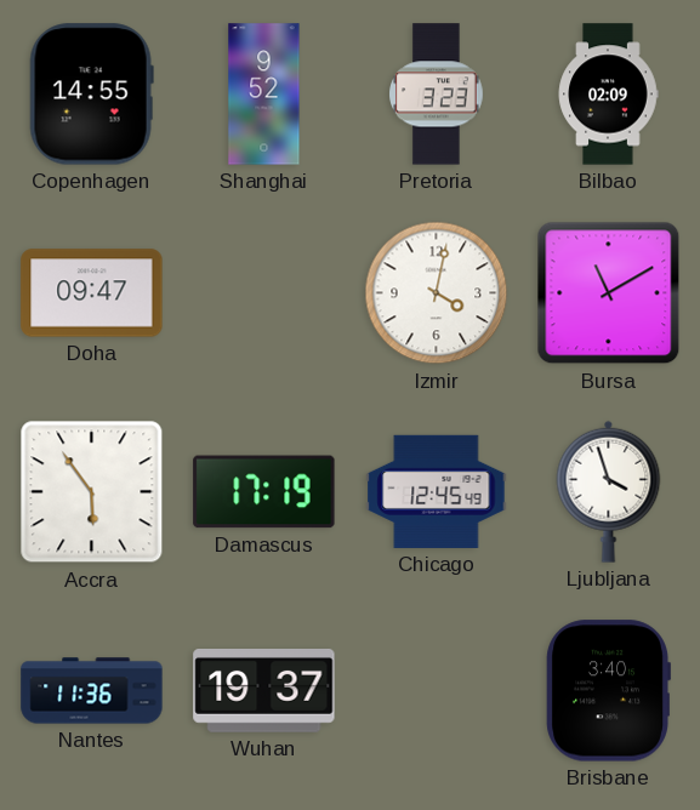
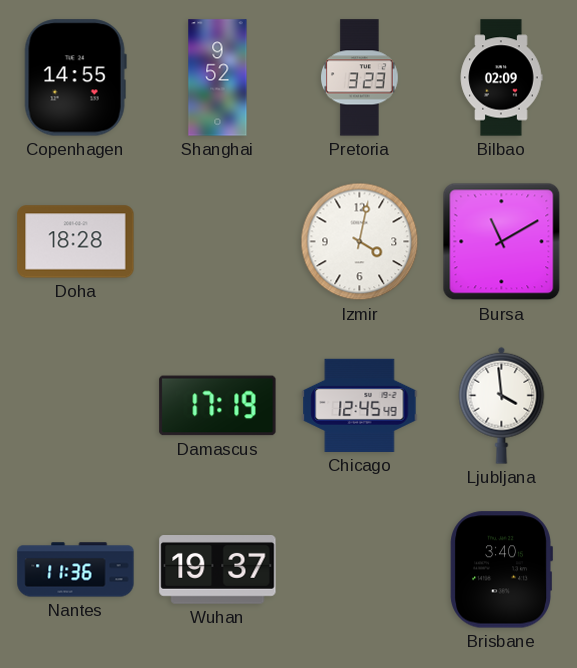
Doha: 09:47 -> 18:28
Accra: 5:54 -> none
Ljubljana: 3:57 -> 3:59
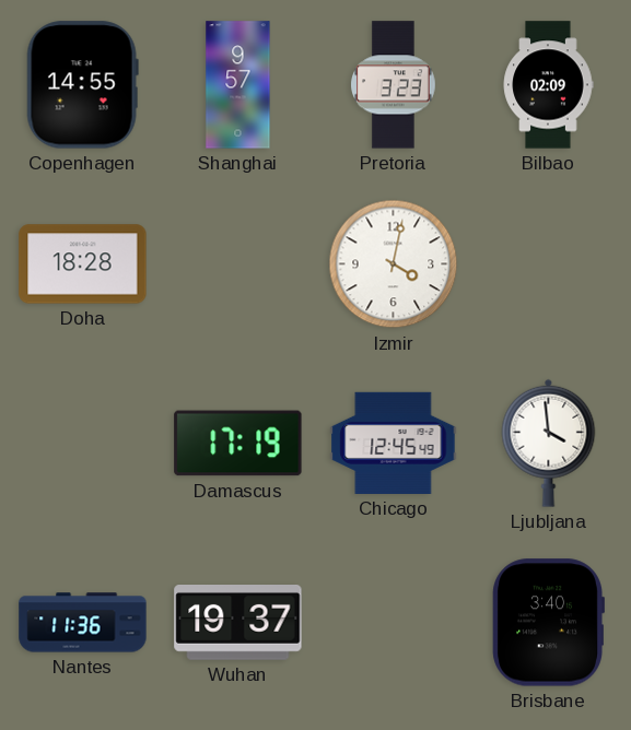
Shanghai: 9:52 -> 9:57
Bursa: 11:10 -> none
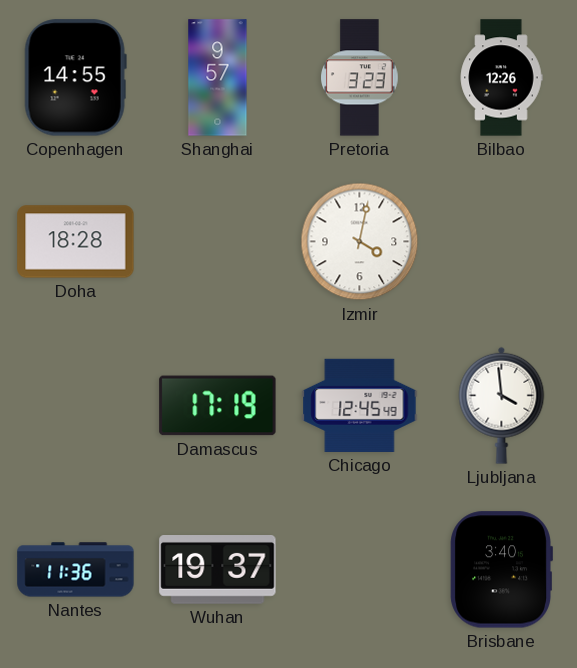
Bilbao: 02:09 -> 12:26
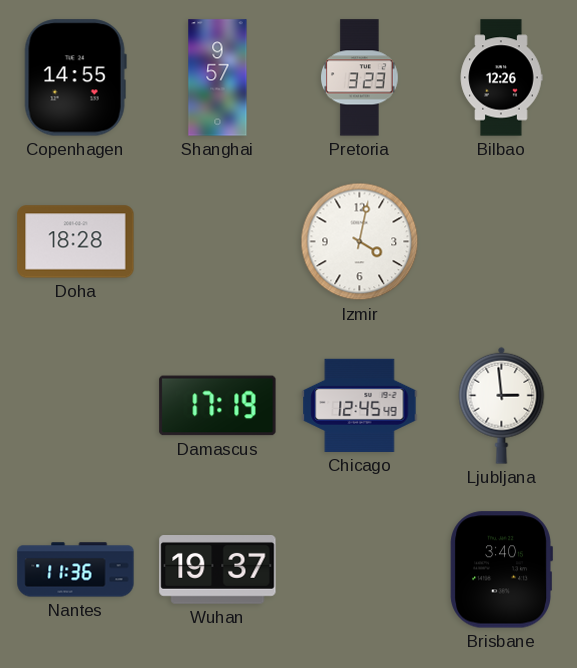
Ljubljana: 3:59 -> 2:59
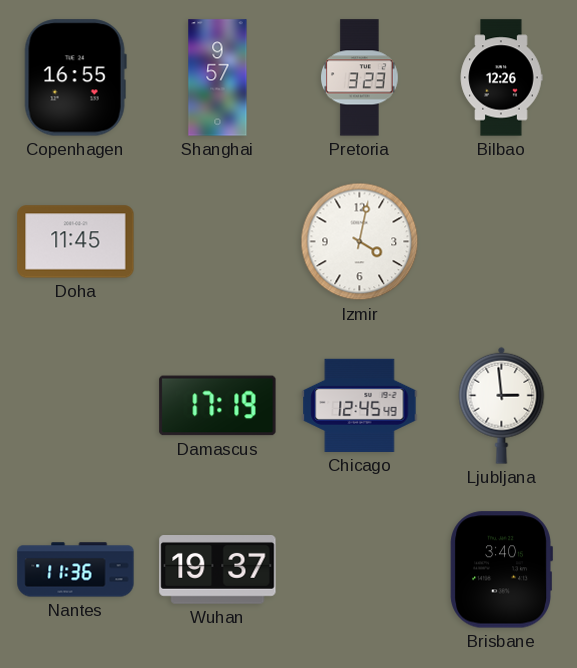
Copenhagen: 14:55 -> 16:55
Doha: 18:28 -> 11:45
